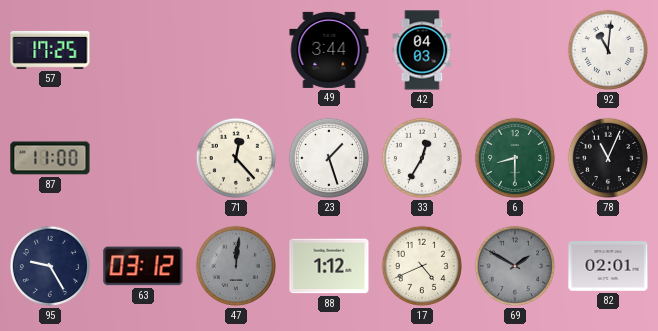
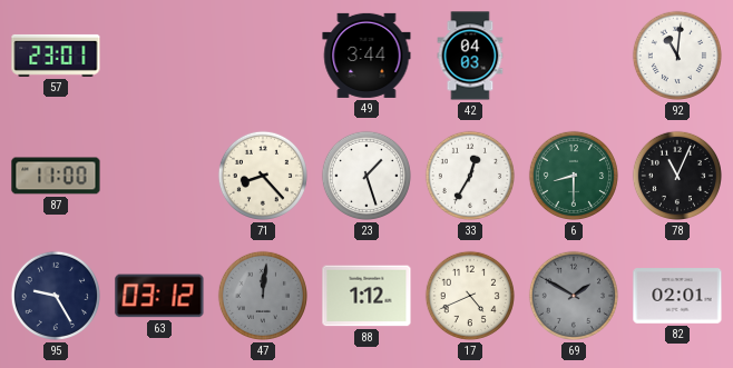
57: 17:25 -> 23:01
71: 12:23 -> 8:23
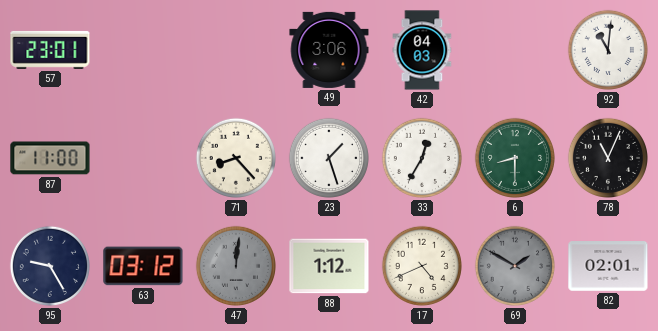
49: 3:44 -> 3:06
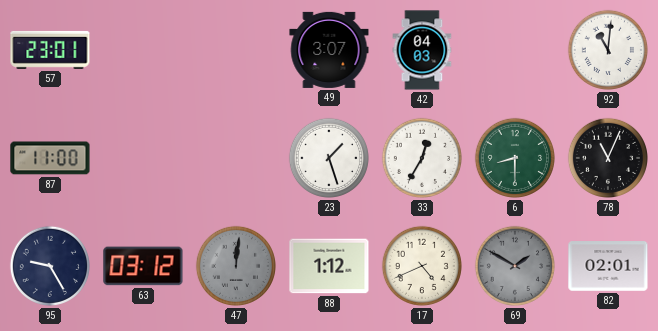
49: 3:06 -> 3:07
71: 8:23 -> none
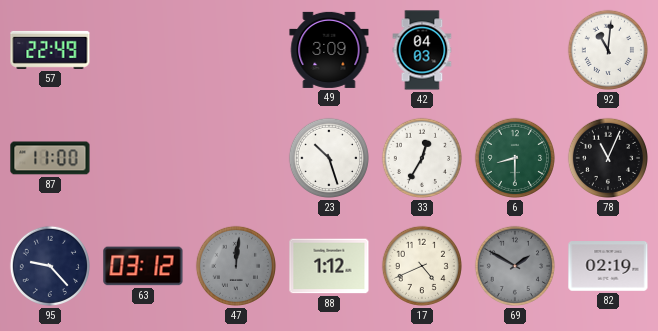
57: 23:01 -> 22:49
49: 3:07 -> 3:09
23: 1:27 -> 10:27
95: 9:25 -> 9:23
82: 02:01 -> 02:19
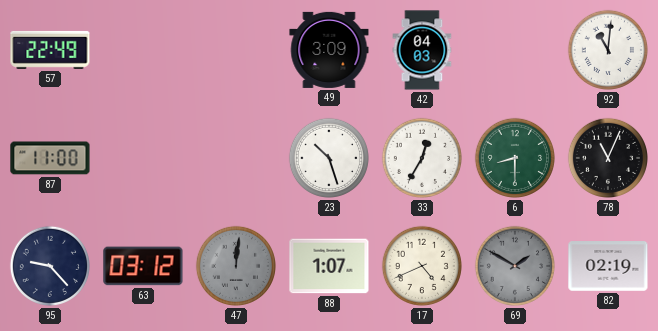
88: 1:12 -> 1:07
